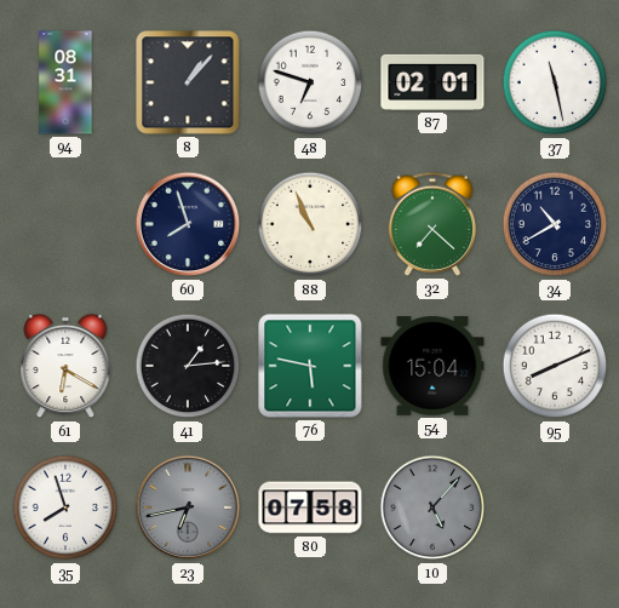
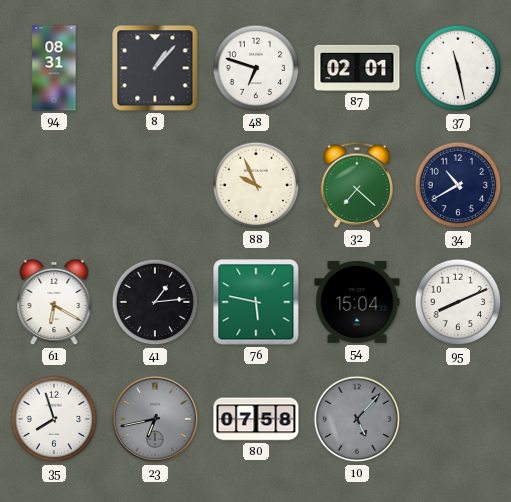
60: 7:57 -> none
88: 10:56 -> 9:56
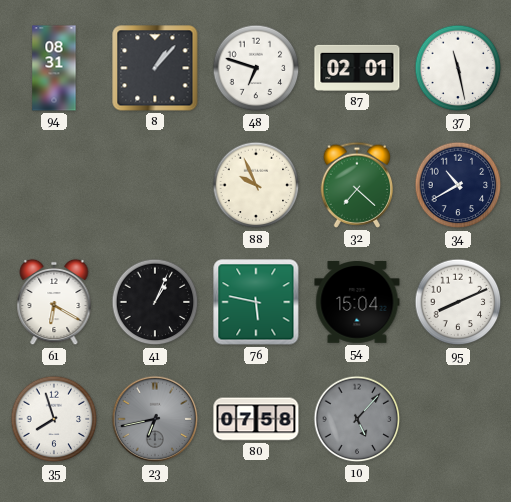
41: 1:14 -> 1:04
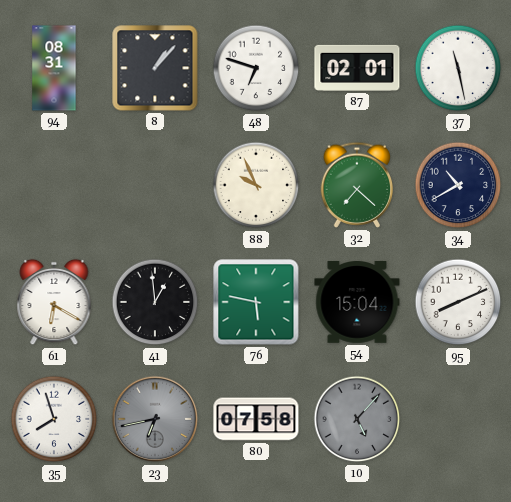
41: 1:04 -> 12:59
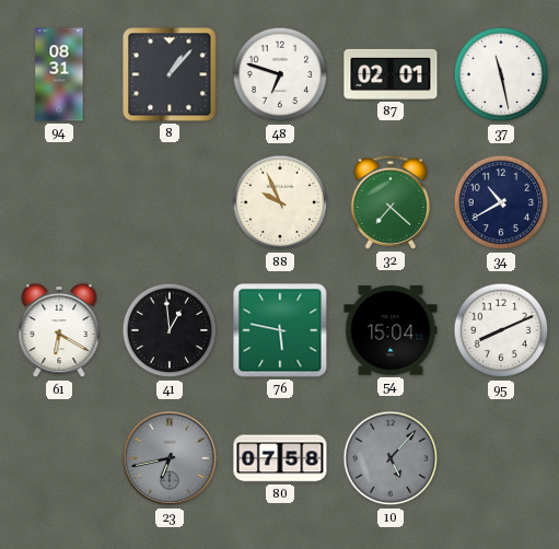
35: 7:57 -> none
